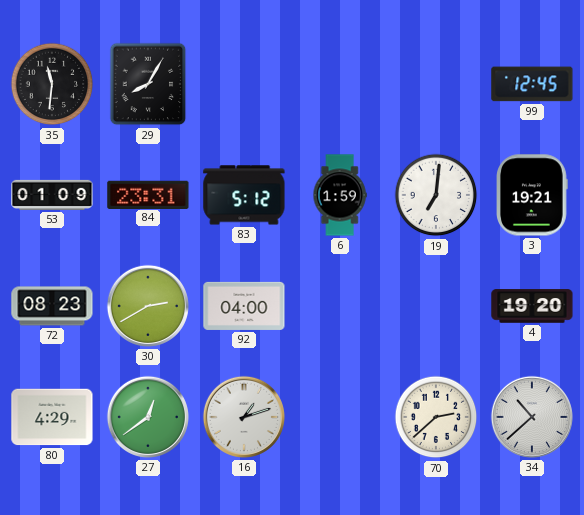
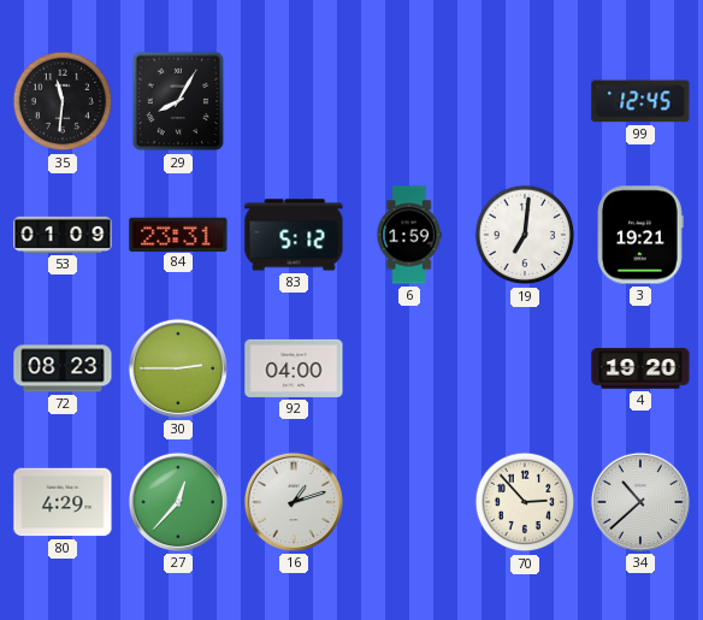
30: 2:40 -> 2:45
27: 12:39 -> 12:37
70: 2:38 -> 2:53
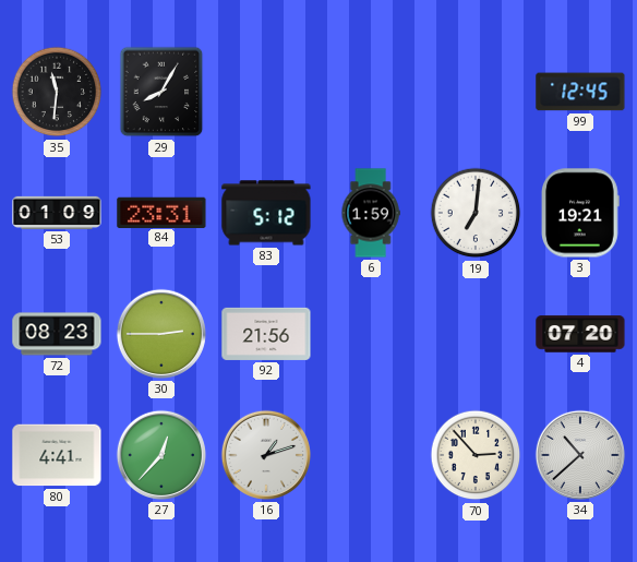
92: 04:00 -> 21:56
4: 19:20 -> 07:20
80: 4:29 -> 4:41
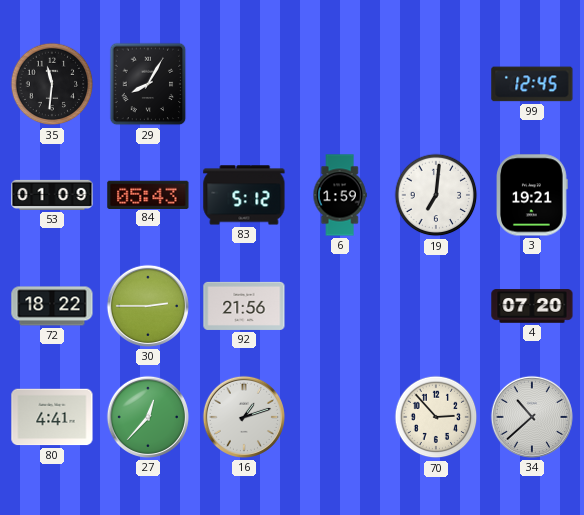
84: 23:31 -> 05:43
72: 08:23 -> 18:22
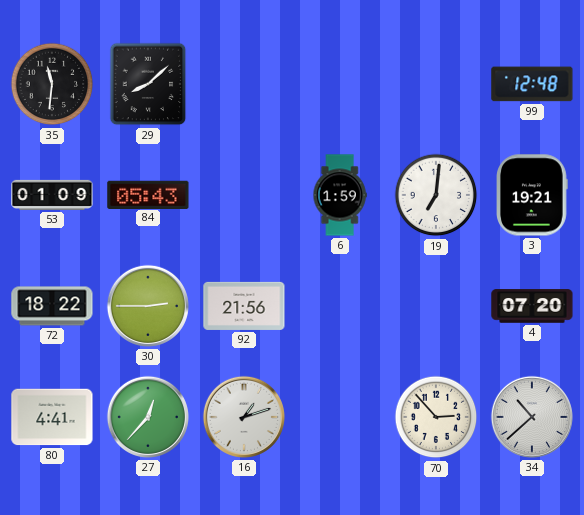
29: 8:05 -> 8:08
99: 12:45 -> 12:48
83: 5:12 -> none
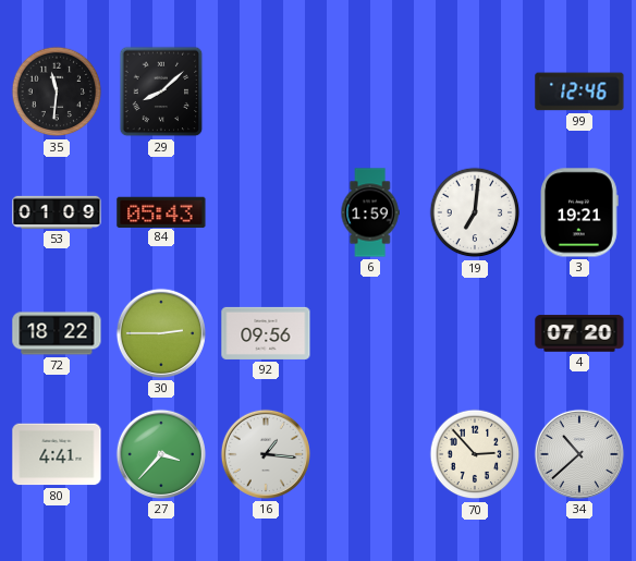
99: 12:48 -> 12:46
92: 21:56 -> 09:56
27: 12:37 -> 3:37
16: 1:12 -> 1:16
